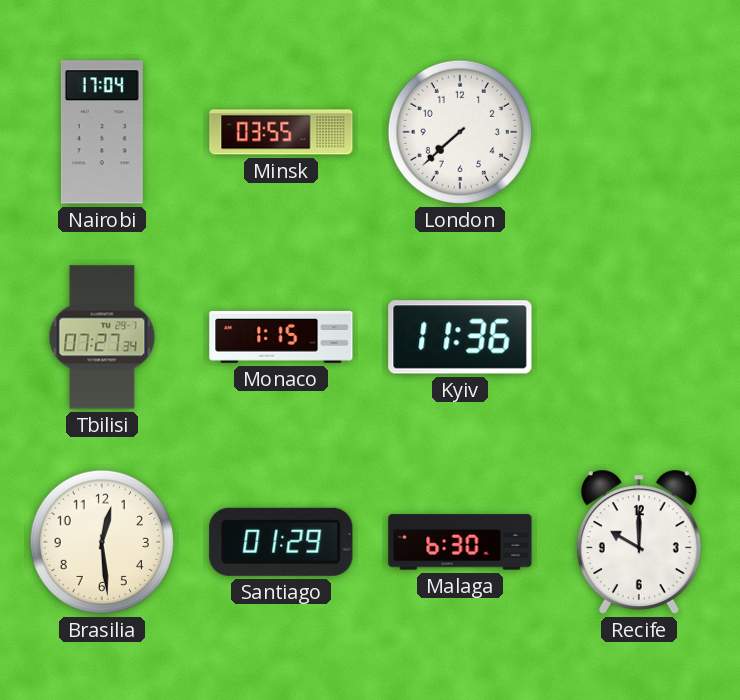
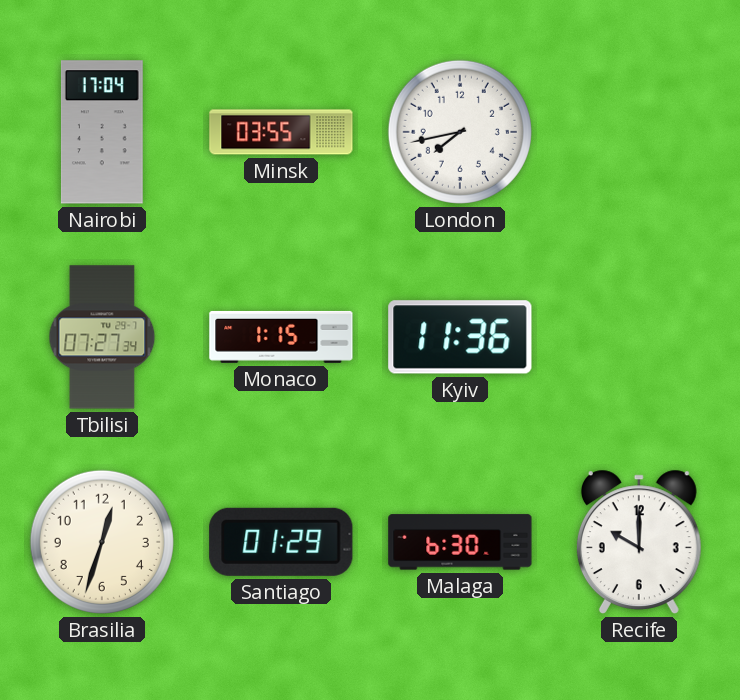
London: 7:38 -> 7:43
Brasilia: 12:29 -> 12:33
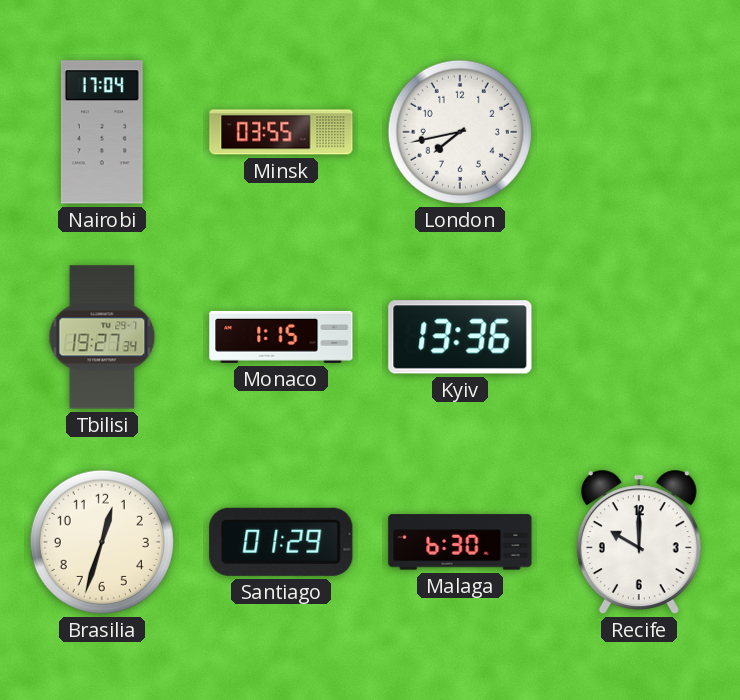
Tbilisi: 07:27 -> 19:27
Kyiv: 11:36 -> 13:36
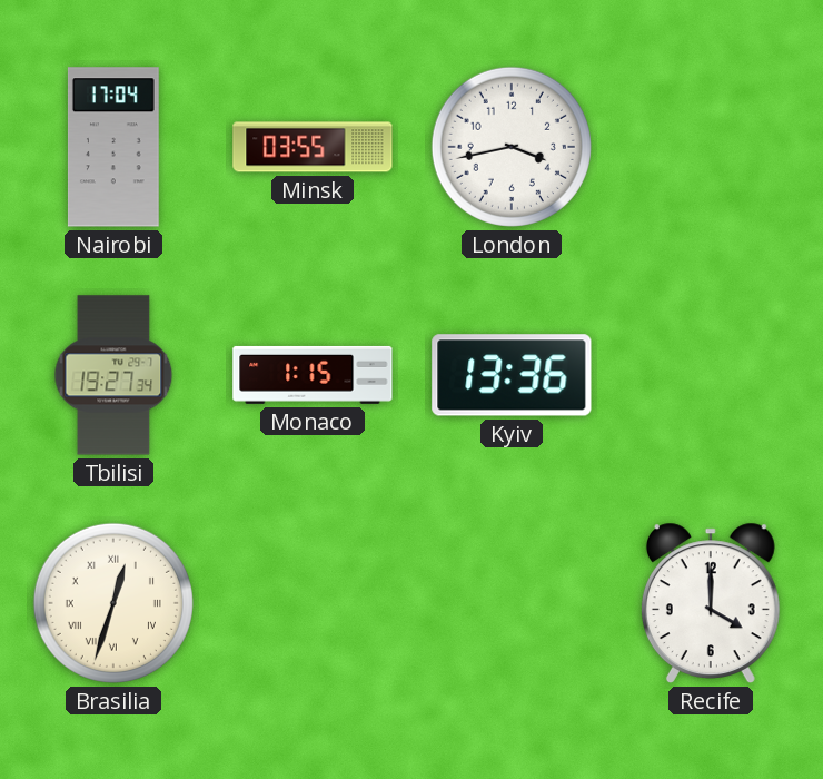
London: 7:43 -> 3:43
Brasilia numerals: Arabic -> Roman
Santiago: 01:29 -> none
Malaga: 6:30 -> none
Recife: 10:00 -> 4:00
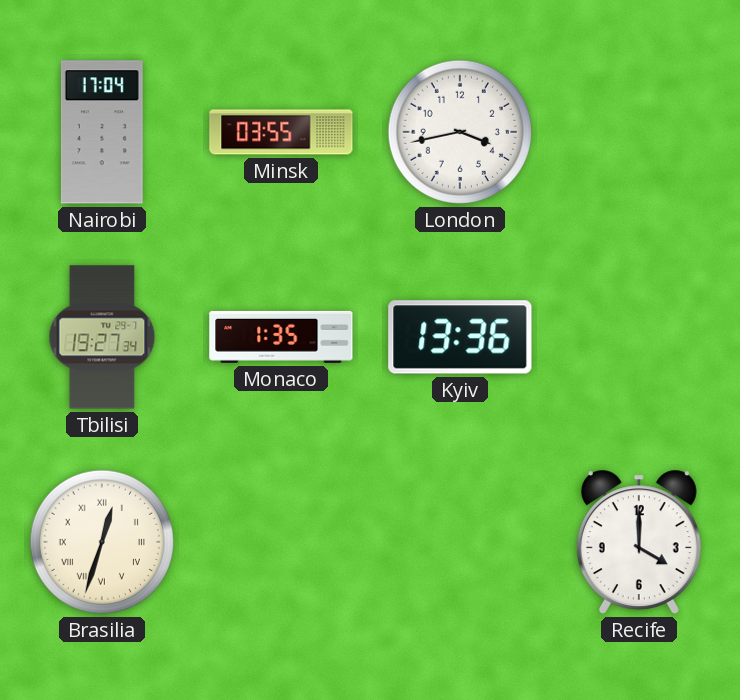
Monaco: 1:15 -> 1:35
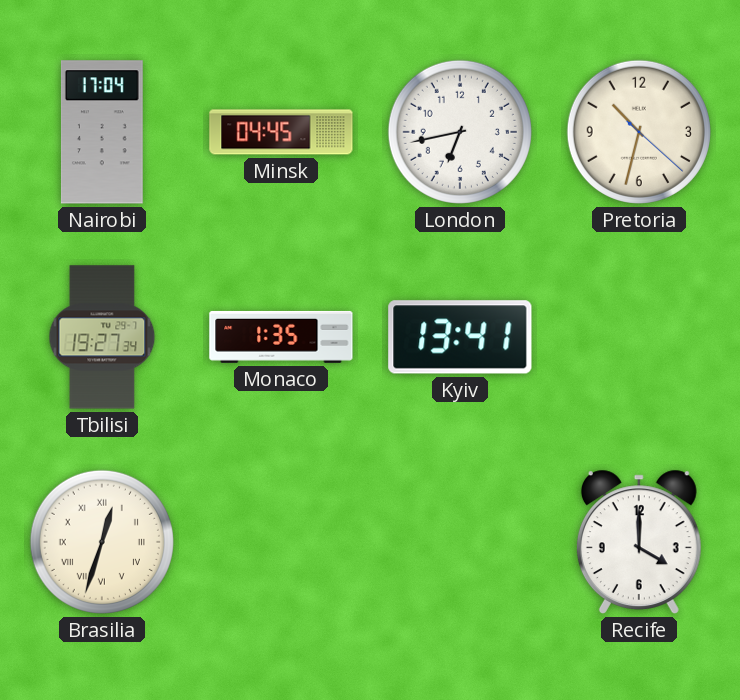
Minsk: 03:55 -> 04:45
London: 3:43 -> 6:43
Pretoria: none -> 10:32
Kyiv: 13:36 -> 13:41
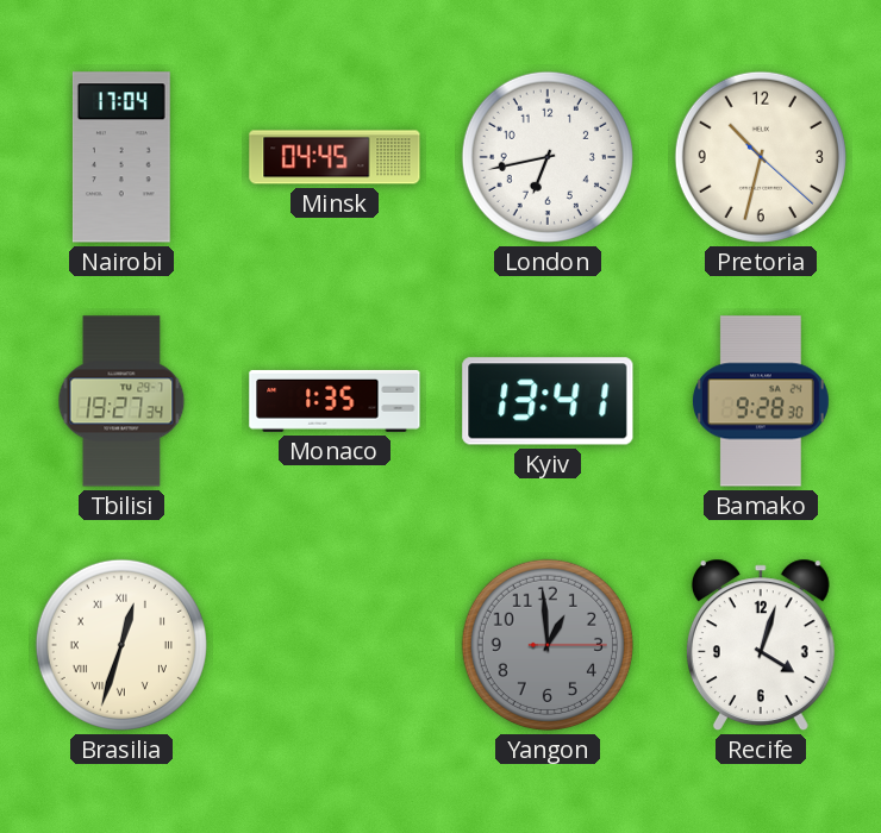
Bamako: none -> 9:28
Yangon: none -> 12:59
Recife: 4:00 -> 4:03
